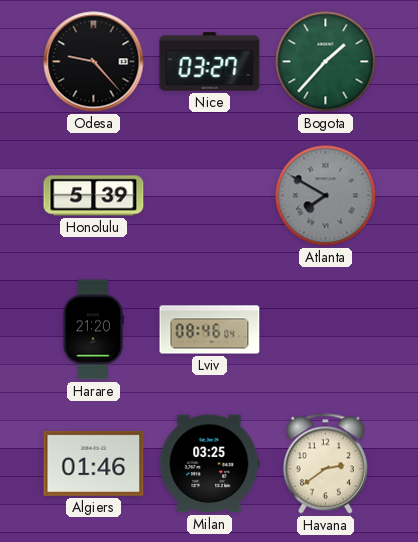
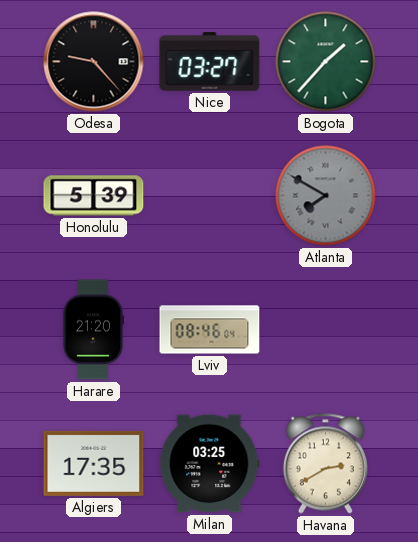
Algiers: 01:46 -> 17:35
Havana: 2:39 -> 2:40
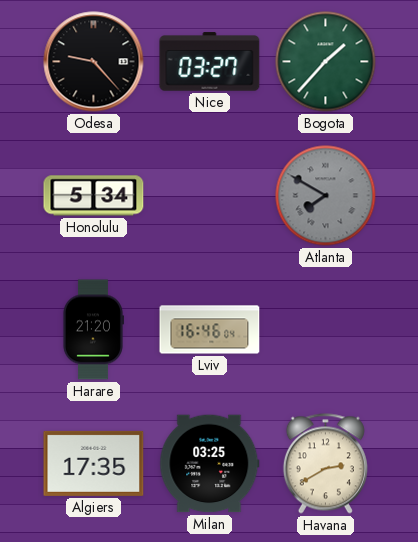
Honolulu: 5:39 -> 5:34
Lviv: 08:46 -> 16:46
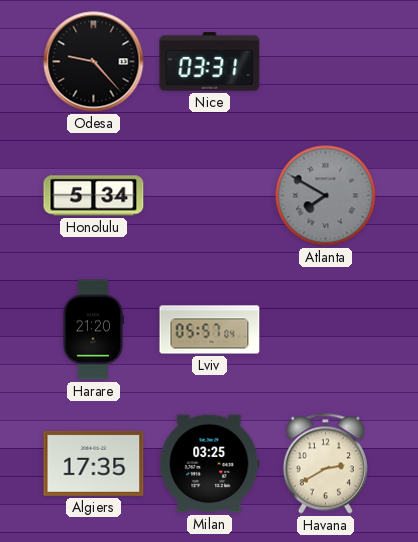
Nice: 03:27 -> 03:31
Bogota: 1:37 -> none
Lviv: 16:46 -> 05:57
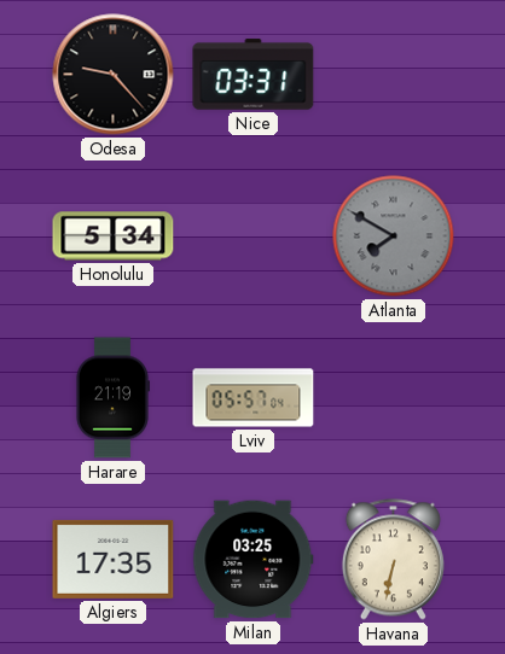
Harare: 21:20 -> 21:19
Havana: 2:40 -> 6:32
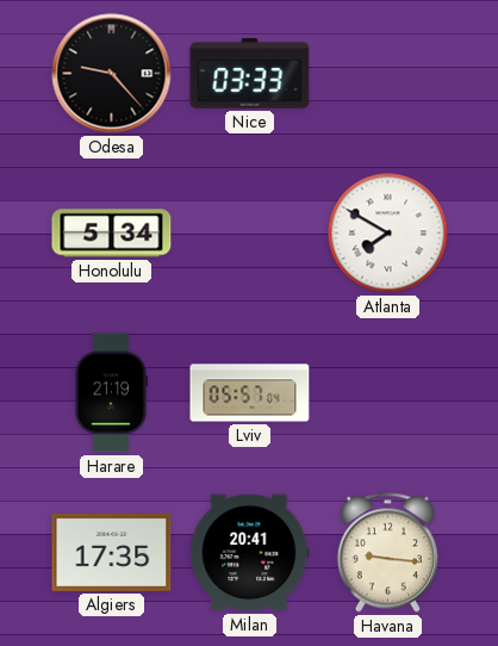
Nice: 03:31 -> 03:33
Atlanta dial: grey -> white
Milan: 03:25 -> 20:41
Havana: 6:32 -> 9:16
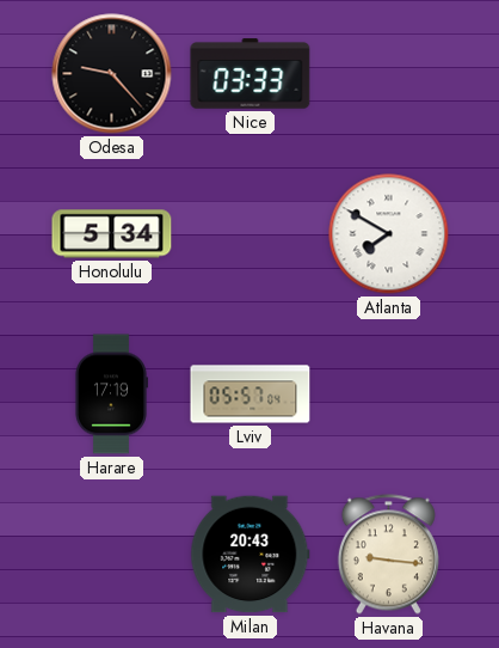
Harare: 21:19 -> 17:19
Algiers: 17:35 -> none
Milan: 20:41 -> 20:43
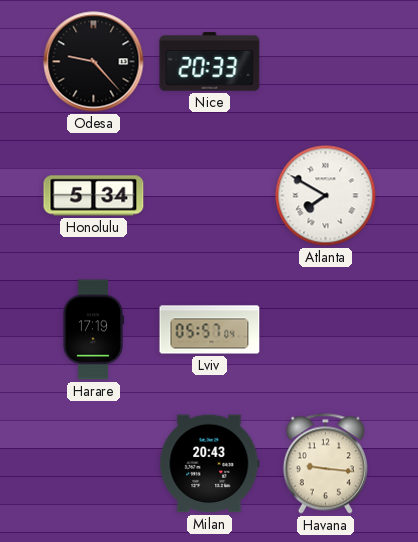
Nice: 03:33 -> 20:33
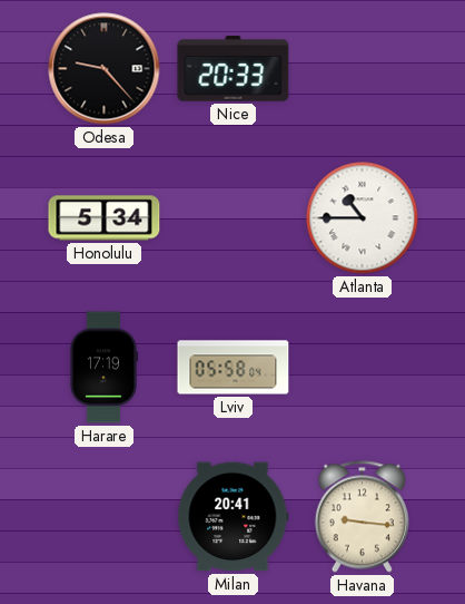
Atlanta: 7:50 -> 10:45
Lviv: 05:57 -> 05:58
Milan: 20:43 -> 20:41
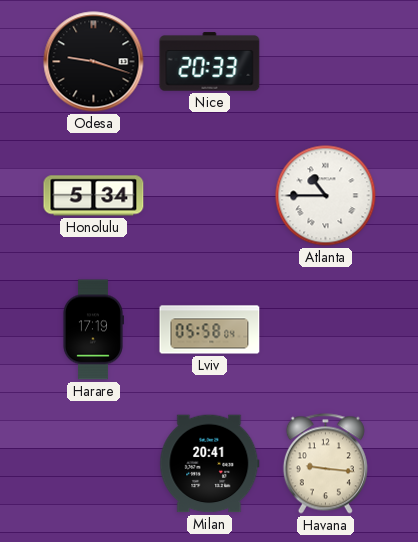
Odesa: 9:23 -> 9:18
